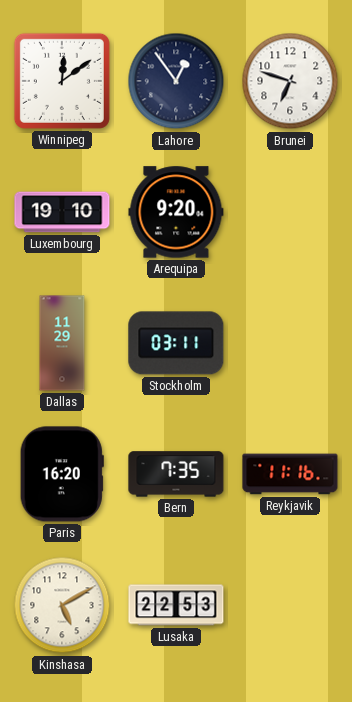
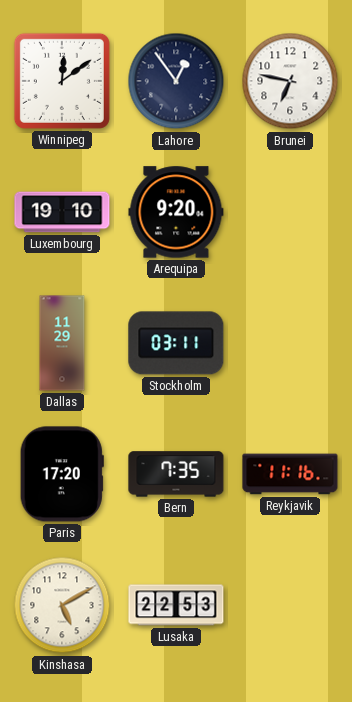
Brunei: 6:48 -> 6:47
Paris: 16:20 -> 17:20
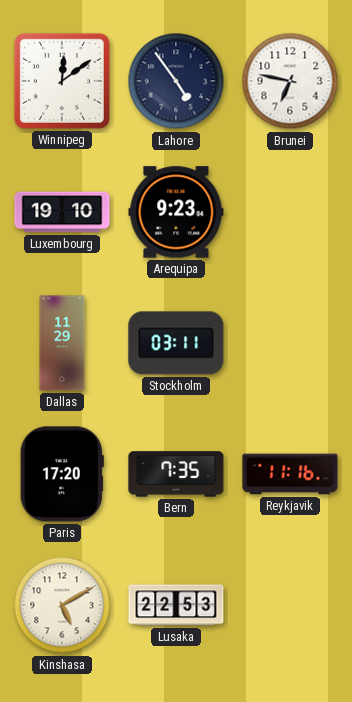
Lahore: 12:54 -> 4:54
Arequipa: 9:20 -> 9:23
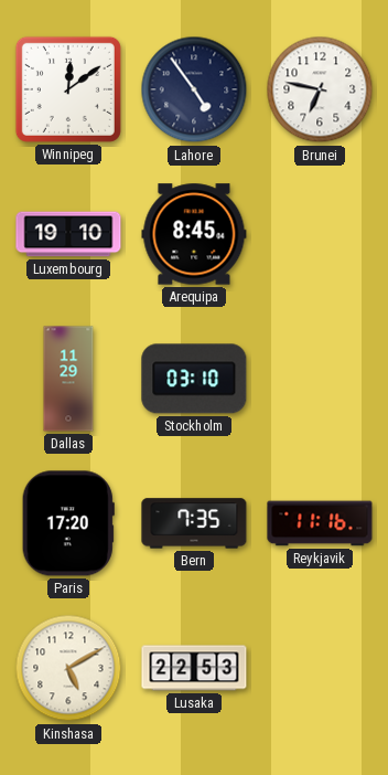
Arequipa: 9:23 -> 8:45
Stockholm: 03:11 -> 03:10
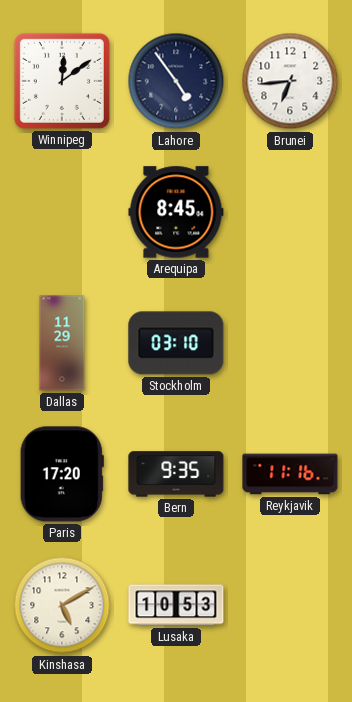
Brunei: 6:47 -> 6:44
Luxembourg: 19:10 -> none
Bern: 7:35 -> 9:35
Lusaka: 22:53 -> 10:53
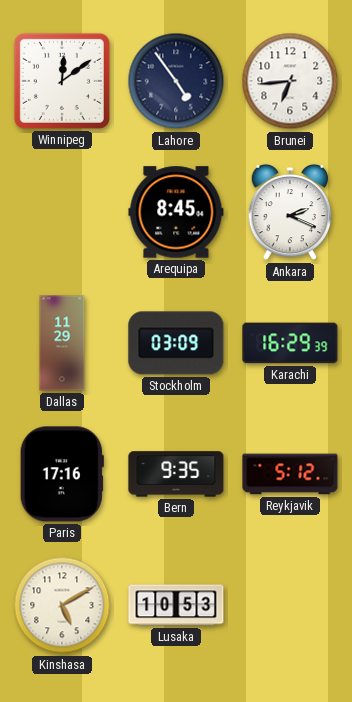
Ankara: none -> 2:19
Stockholm: 03:10 -> 03:09
Karachi: none -> 16:29
Paris: 17:20 -> 17:16
Reykjavik: 11:16 -> 5:12
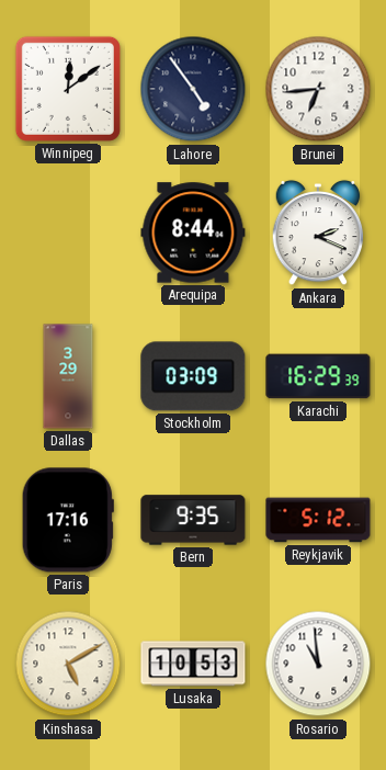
Arequipa: 8:45 -> 8:44
Dallas: 11:29 -> 3:29
Rosario: none -> 10:59
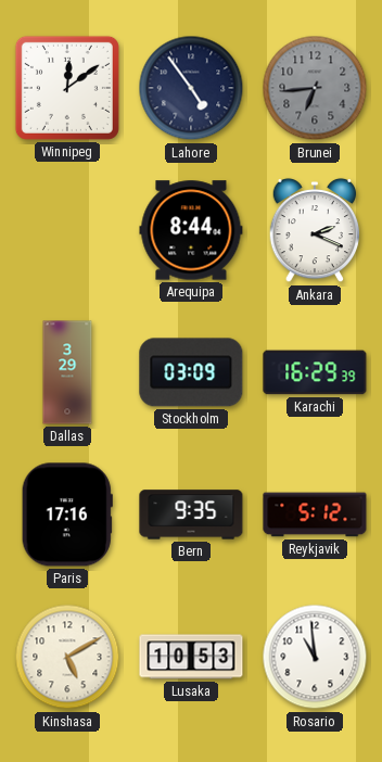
Brunei dial: white -> grey
